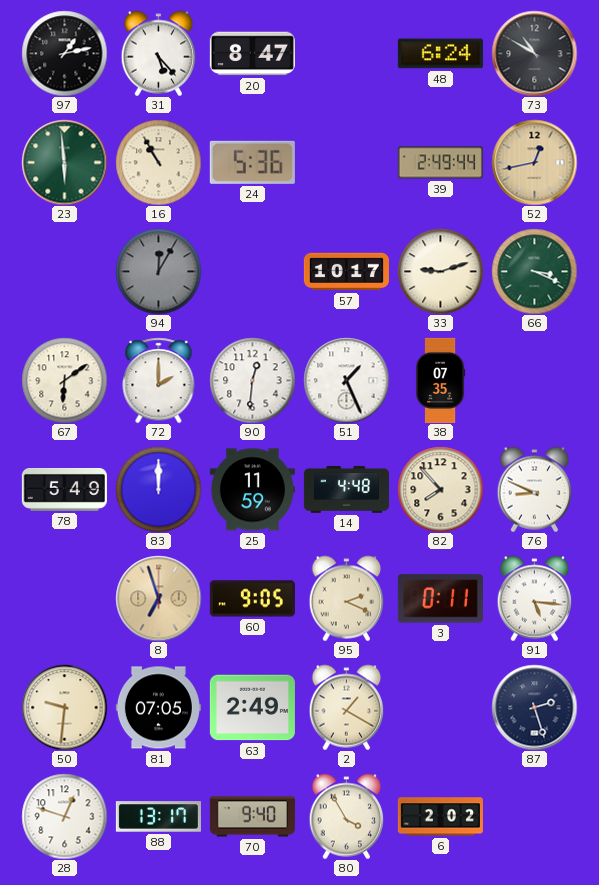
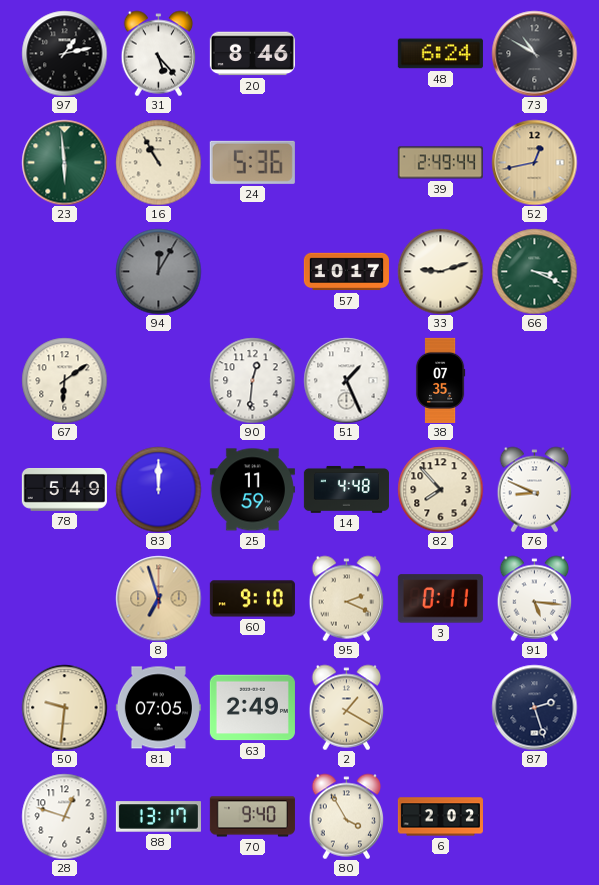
20: 8:47 -> 8:46
72: 2:00 -> none
60: 9:05 -> 9:10
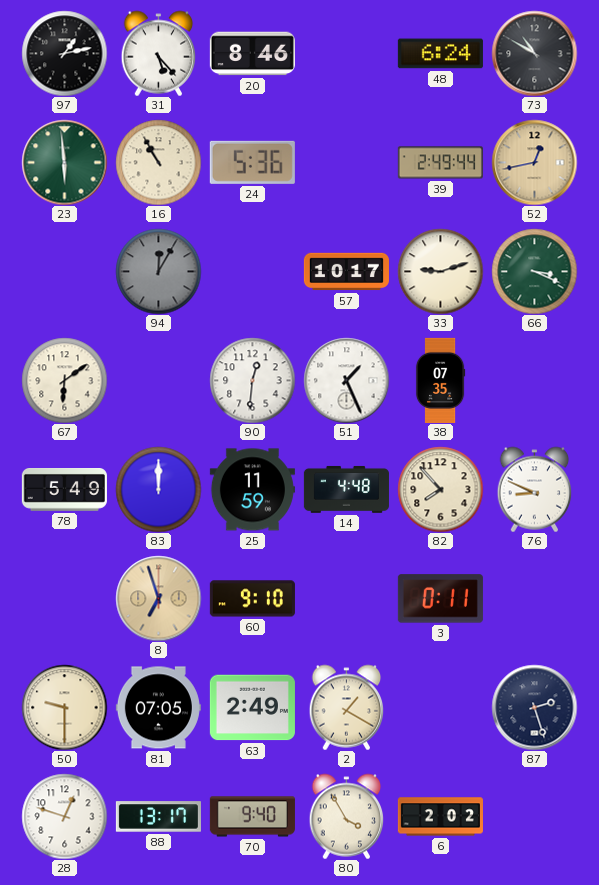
95: 2:19 -> none
91: 5:16 -> none
50: 9:31 -> 9:30
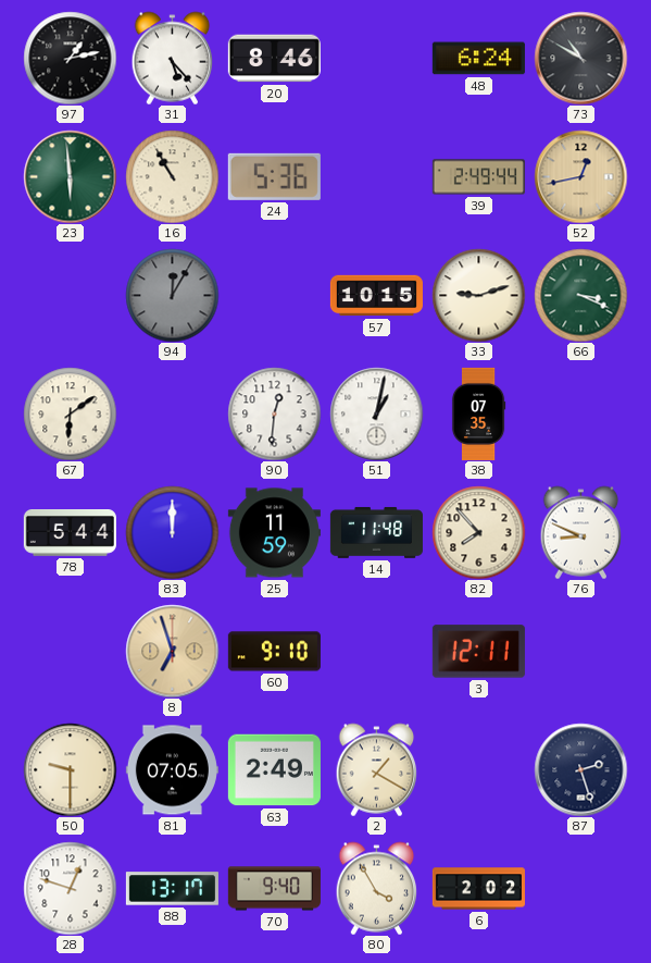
57: 10:17 -> 10:15
51: 1:26 -> 1:02
78: 5:49 -> 5:44
14: 4:48 -> 11:48
3: 0:11 -> 12:11
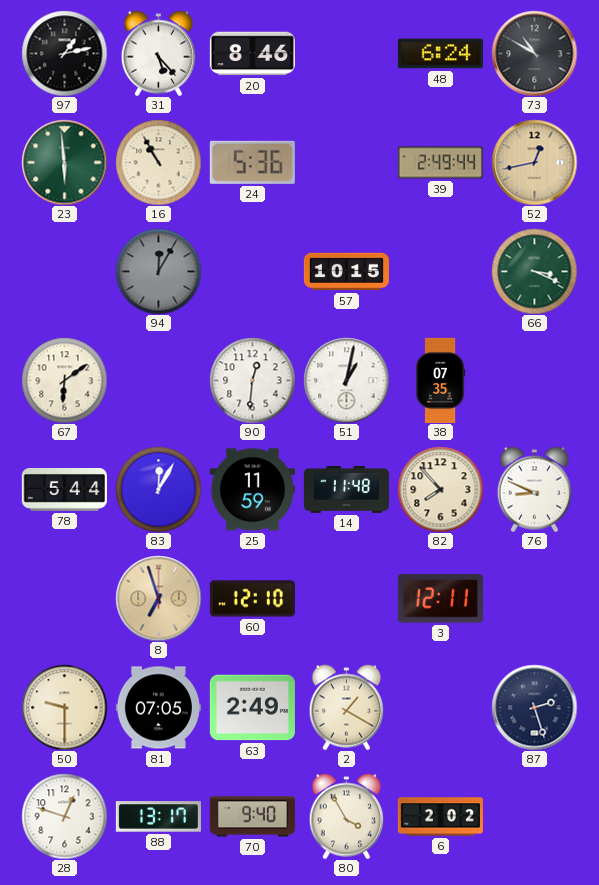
33: 9:12 -> none
83: 12:00 -> 12:05
60: 9:10 -> 12:10
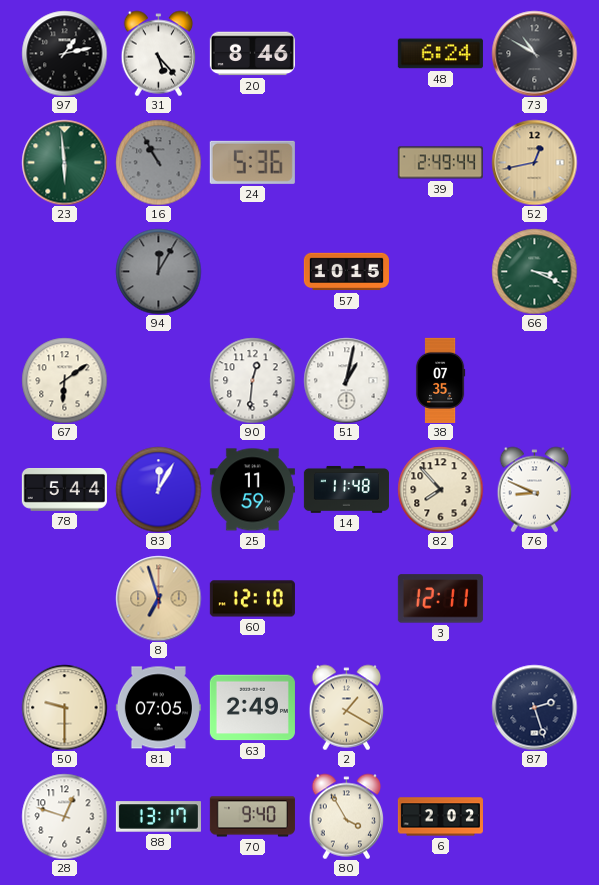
16 dial: cream -> grey
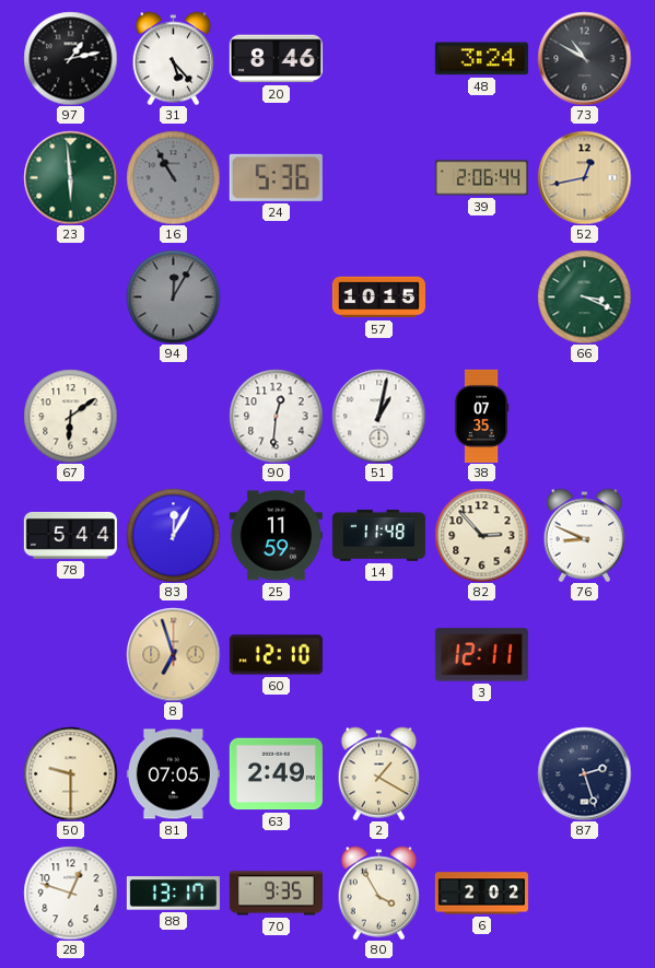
48: 6:24 -> 3:24
39: 2:49 -> 2:06
82: 7:53 -> 2:53
70: 9:40 -> 9:35
